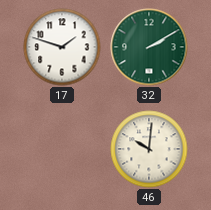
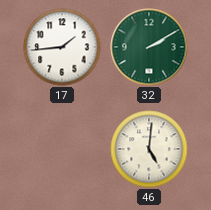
17: 1:48 -> 1:44
46: 10:01 -> 5:01
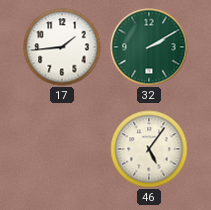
46: 5:01 -> 5:06
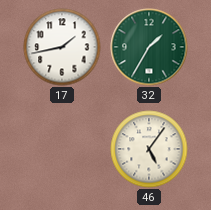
17: 1:44 -> 1:43
32: 2:10 -> 1:35
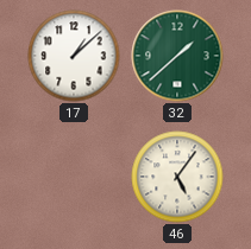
17: 1:43 -> 1:08
32: 1:35 -> 1:38
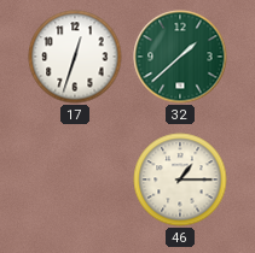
17: 1:08 -> 12:33
46: 5:06 -> 1:15
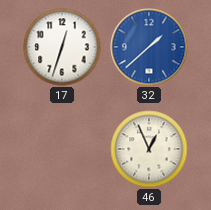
32 dial: green -> blue
46: 1:15 -> 12:56
